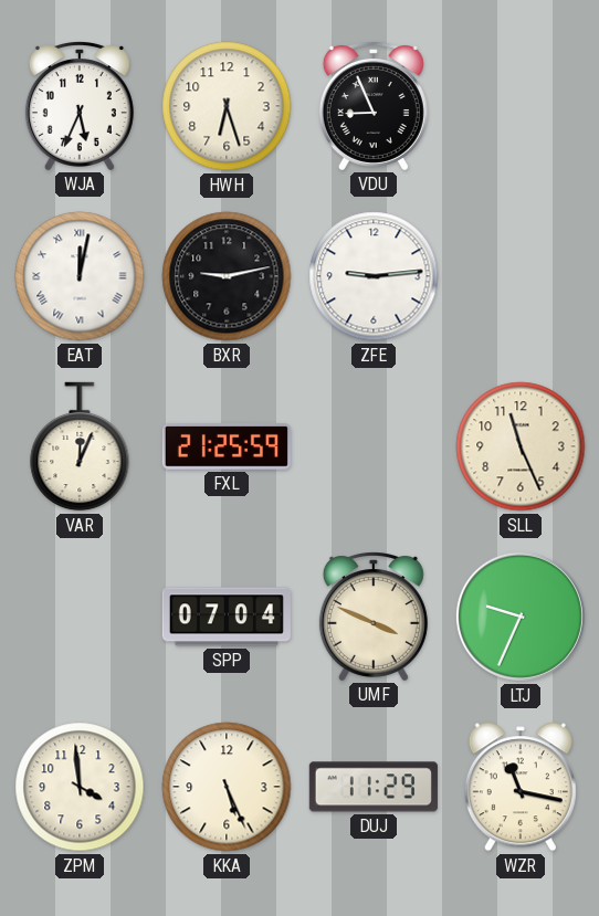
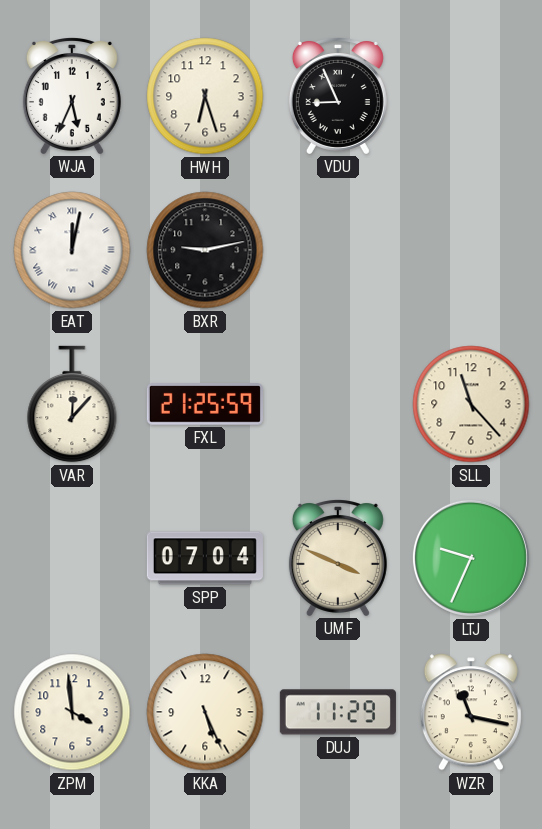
ZFE: 9:14 -> none
VAR: 12:04 -> 12:07
SLL: 11:26 -> 11:23
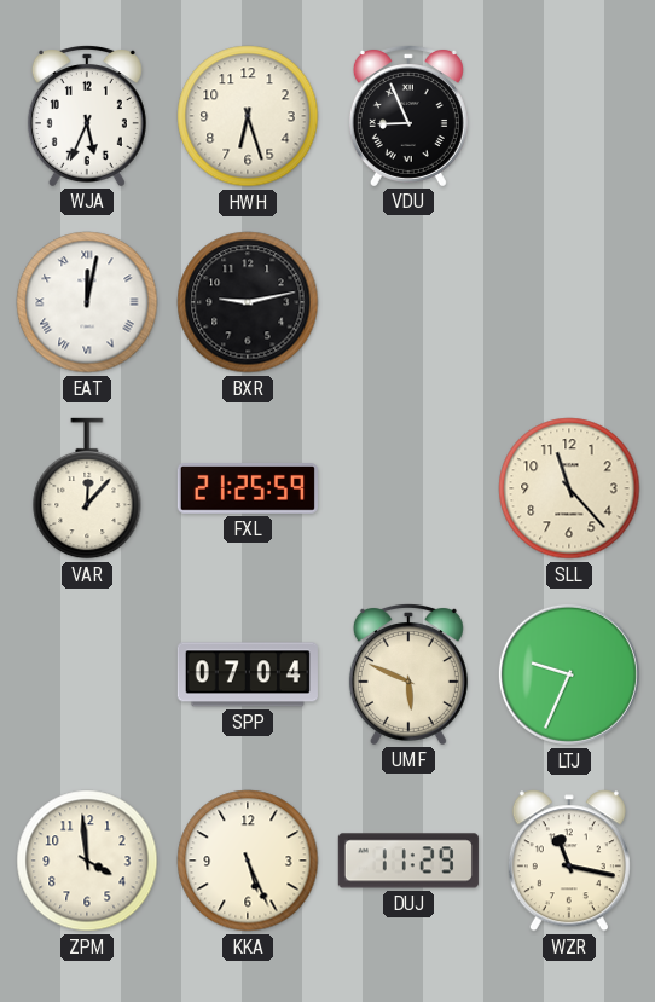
UMF: 3:49 -> 5:49
